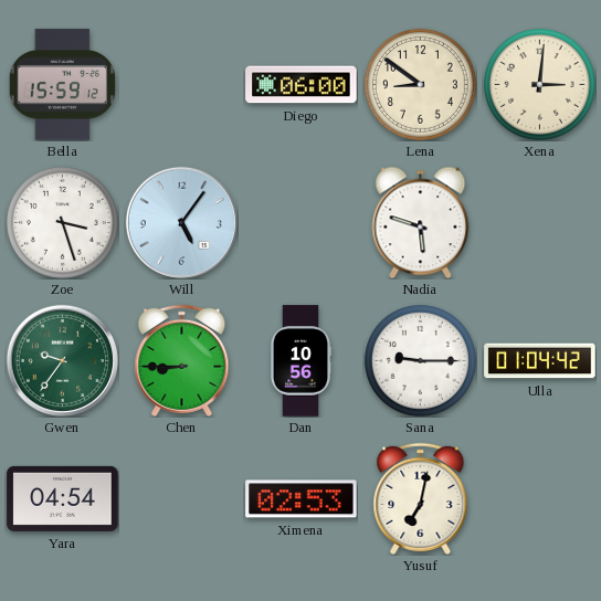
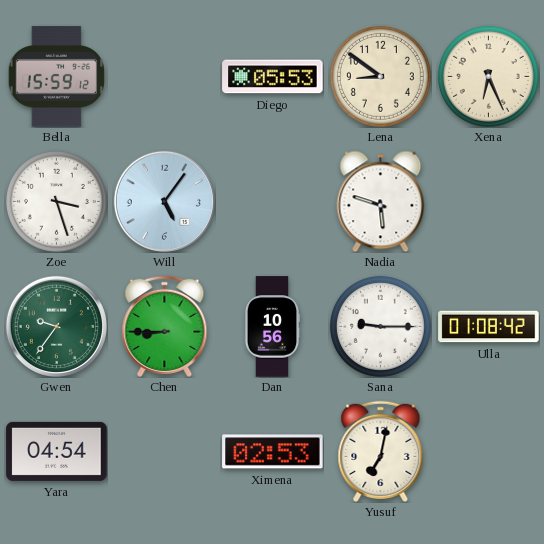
Diego: 06:00 -> 05:53
Xena: 3:01 -> 6:26
Ulla: 01:04 -> 01:08
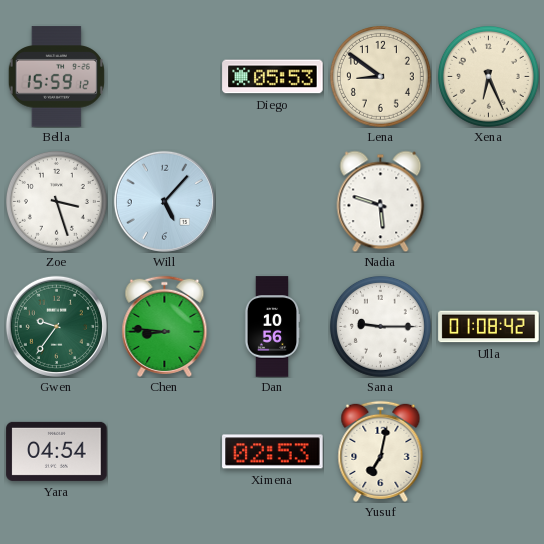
Will: 5:06 -> 5:07
Chen: 8:45 -> 8:46
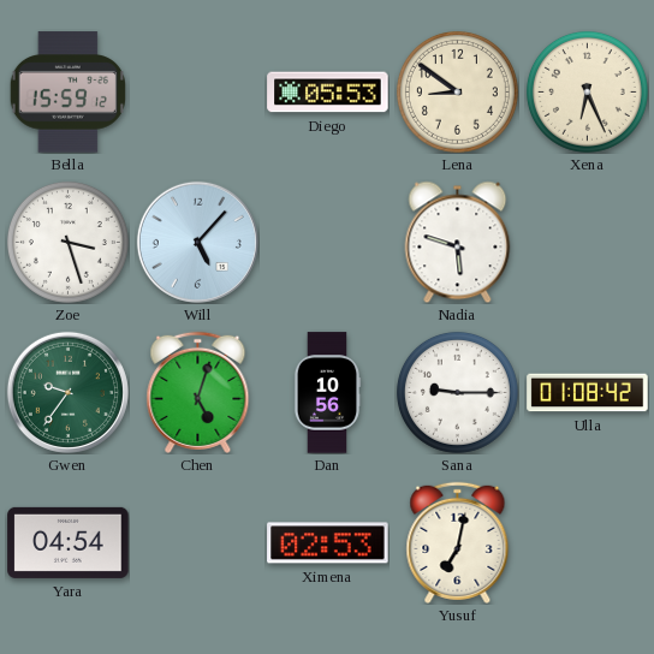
Chen: 8:46 -> 5:03
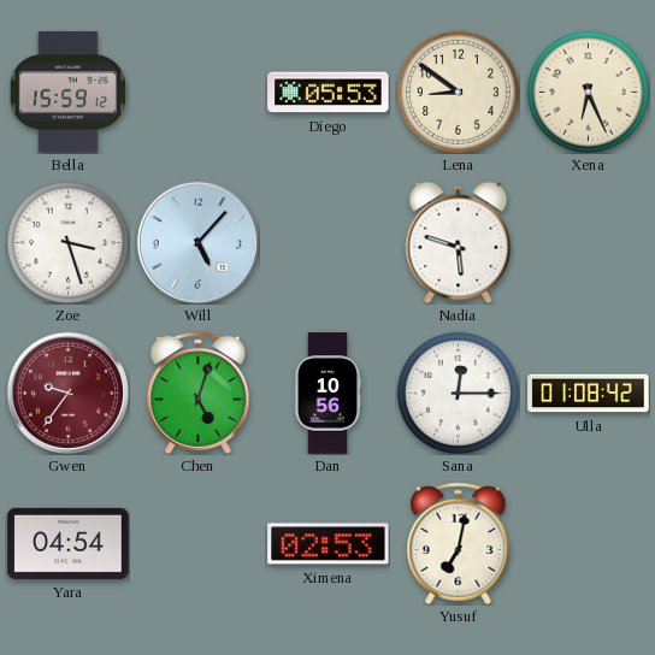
Gwen dial: green -> burgundy
Sana: 9:15 -> 12:15
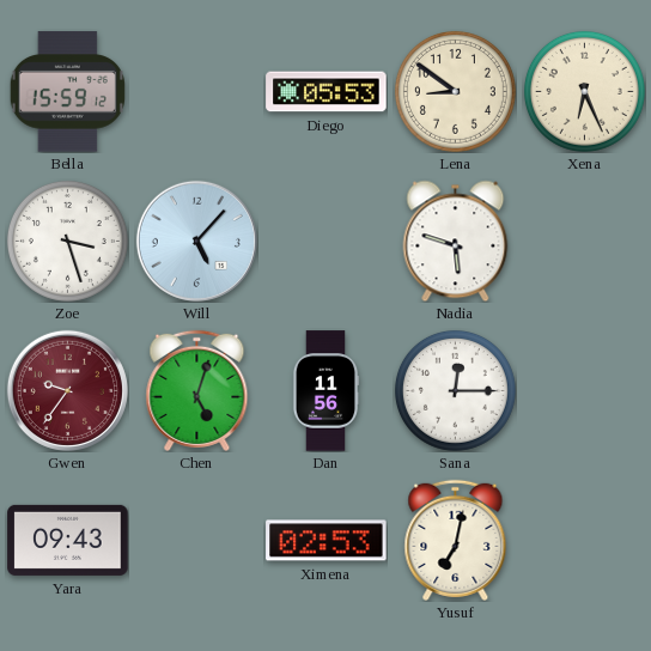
Dan: 10:56 -> 11:56
Ulla: 01:08 -> none
Yara: 04:54 -> 09:43
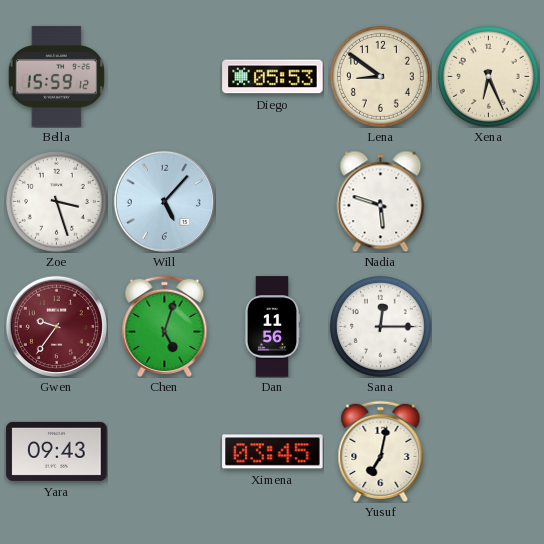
Ximena: 02:53 -> 03:45
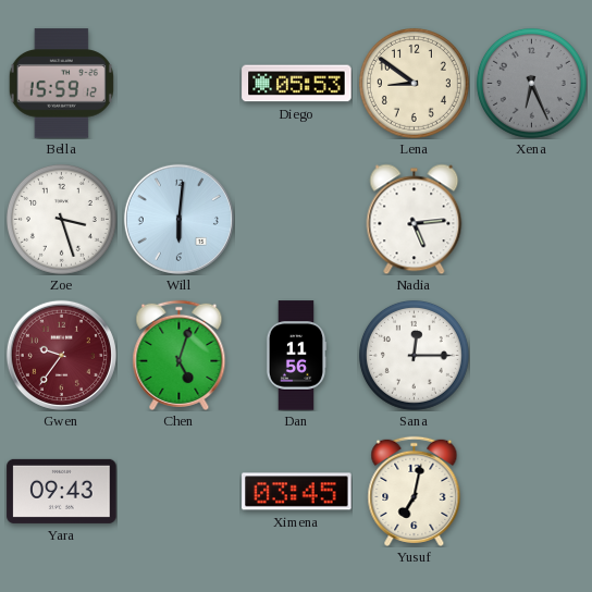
Xena dial: cream -> grey
Will: 5:07 -> 6:01
Nadia: 5:48 -> 5:14
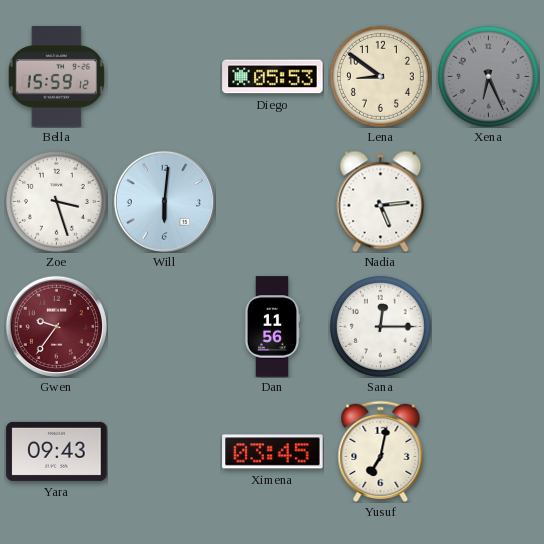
Chen: 5:03 -> none
